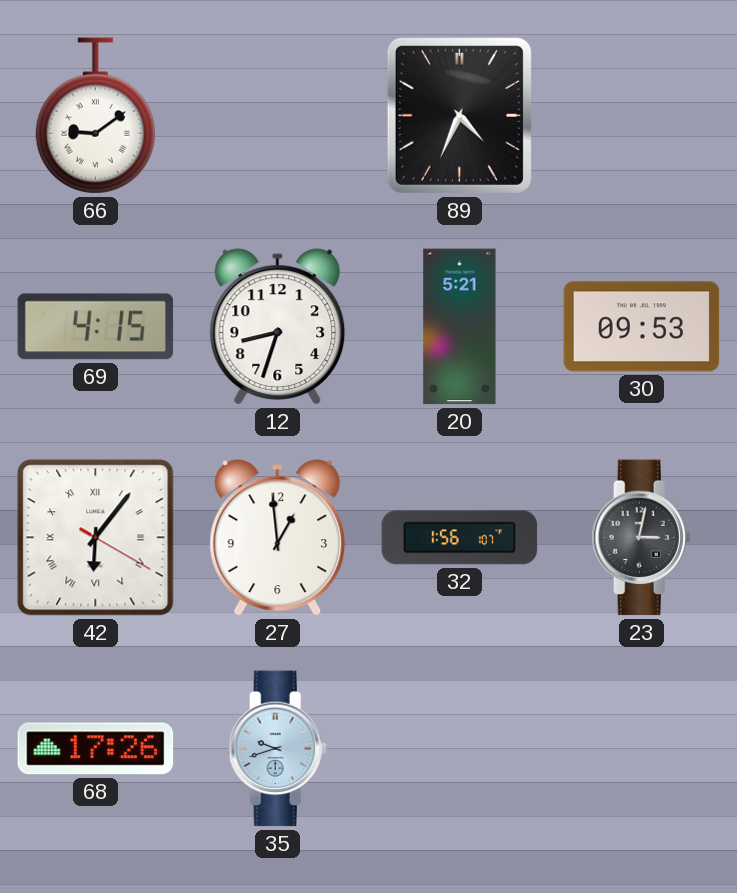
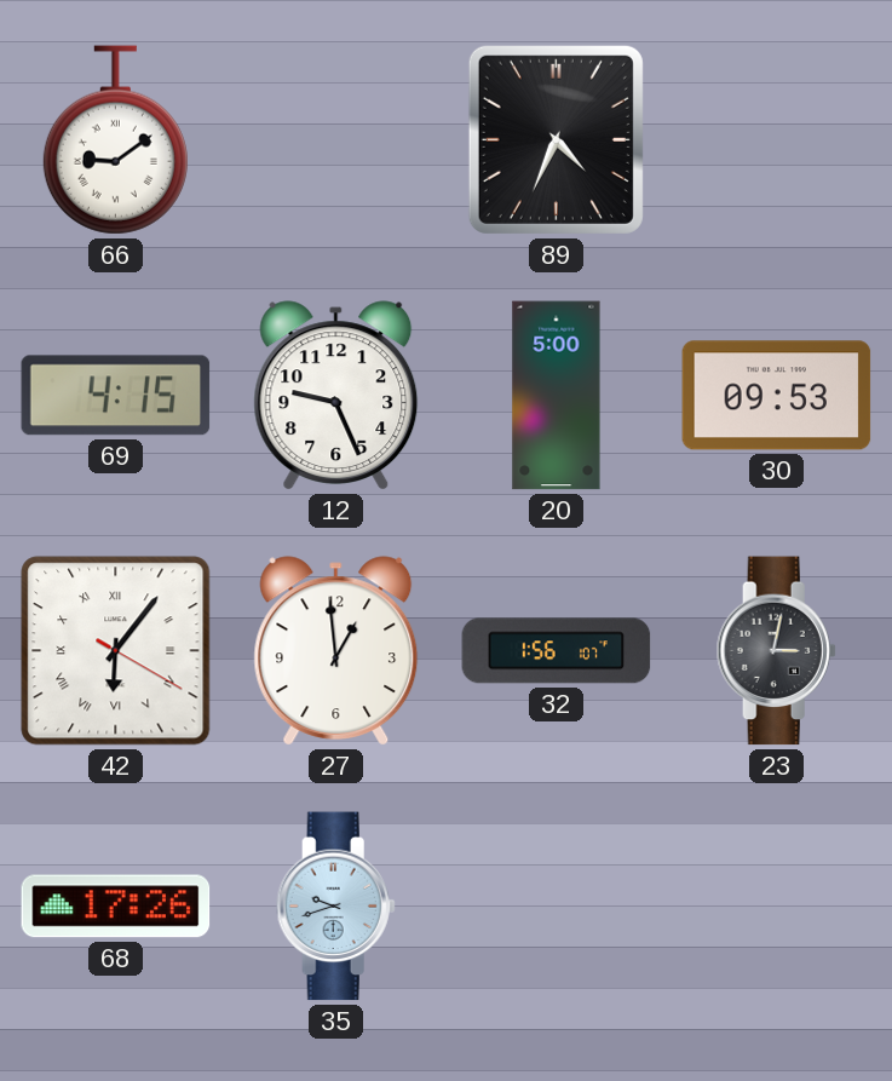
12: 8:33 -> 9:26
20: 5:21 -> 5:00
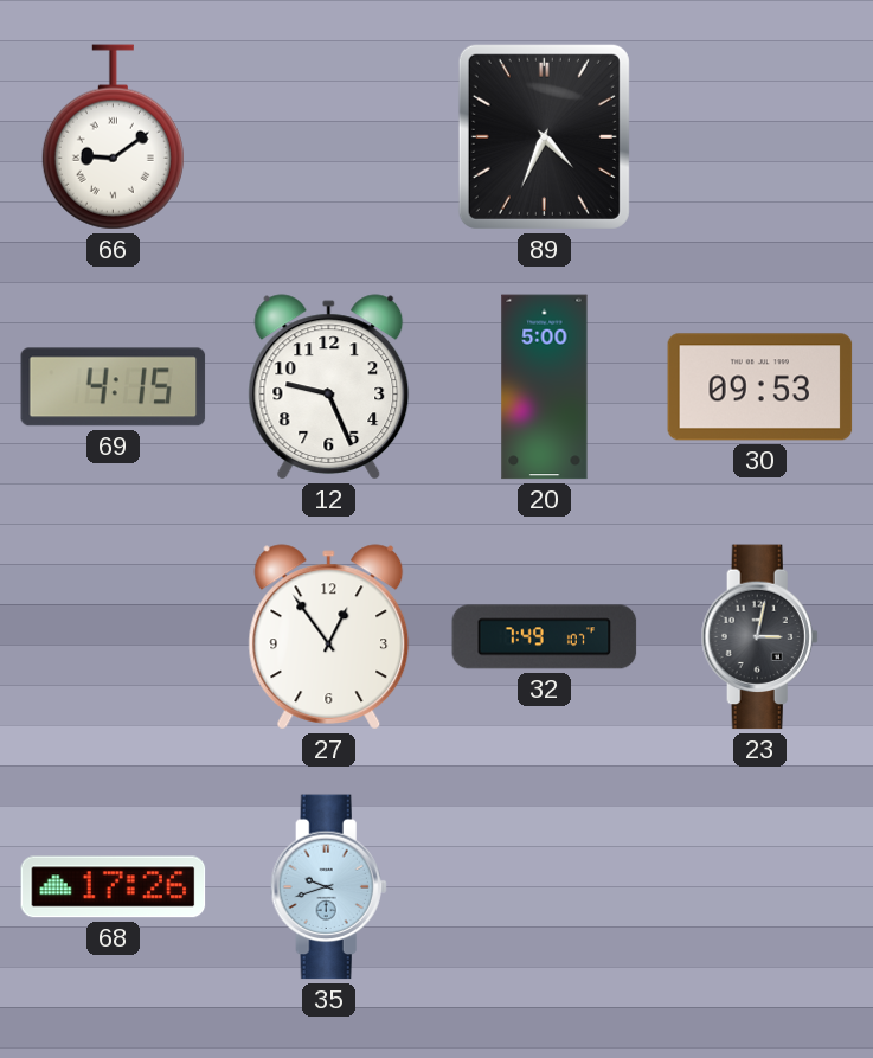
42: 6:06 -> none
27: 12:59 -> 12:54
32: 1:56 -> 7:49
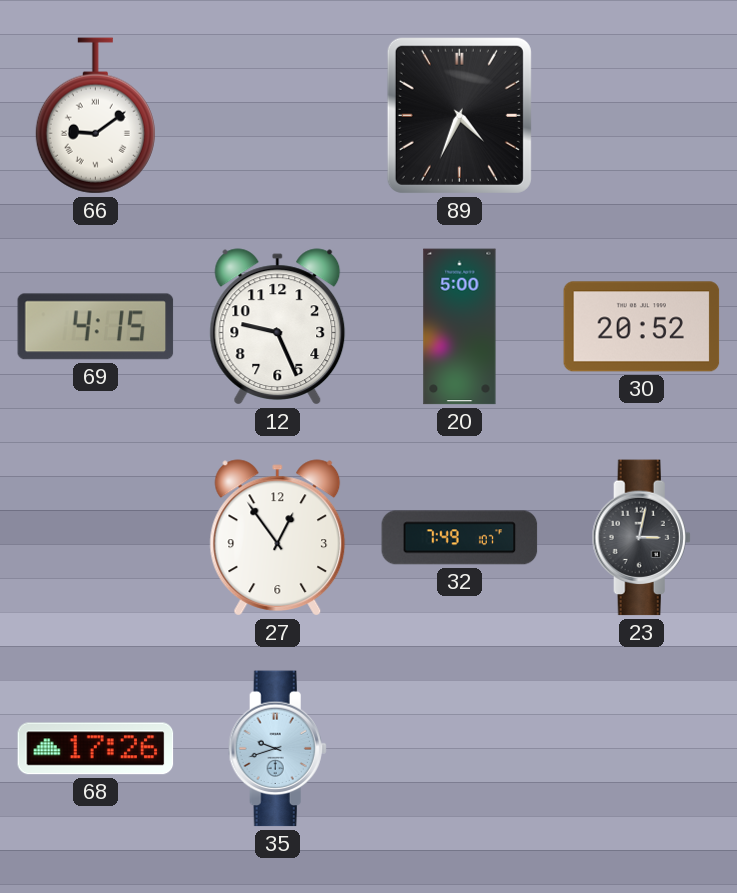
30: 09:53 -> 20:52
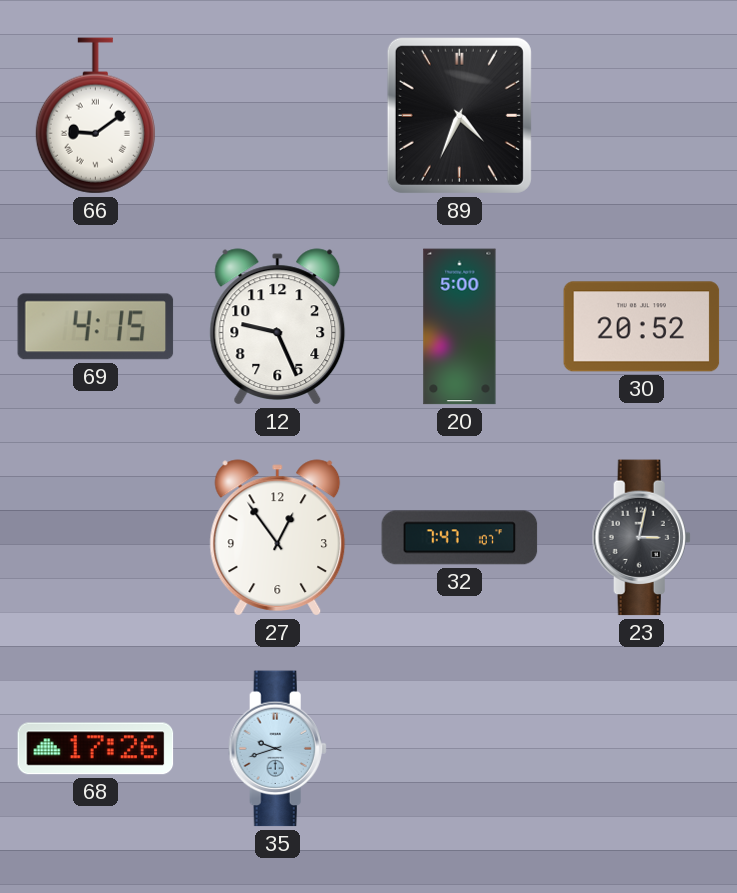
32: 7:49 -> 7:47
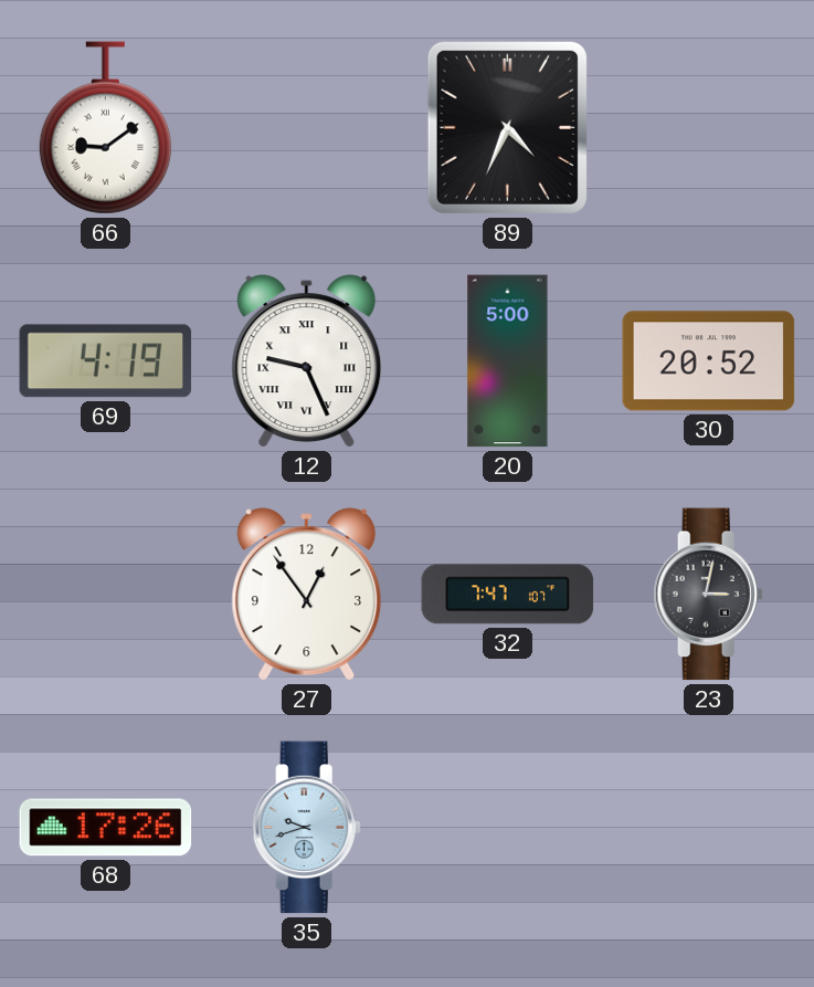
69: 4:15 -> 4:19
12 numerals: Arabic -> Roman
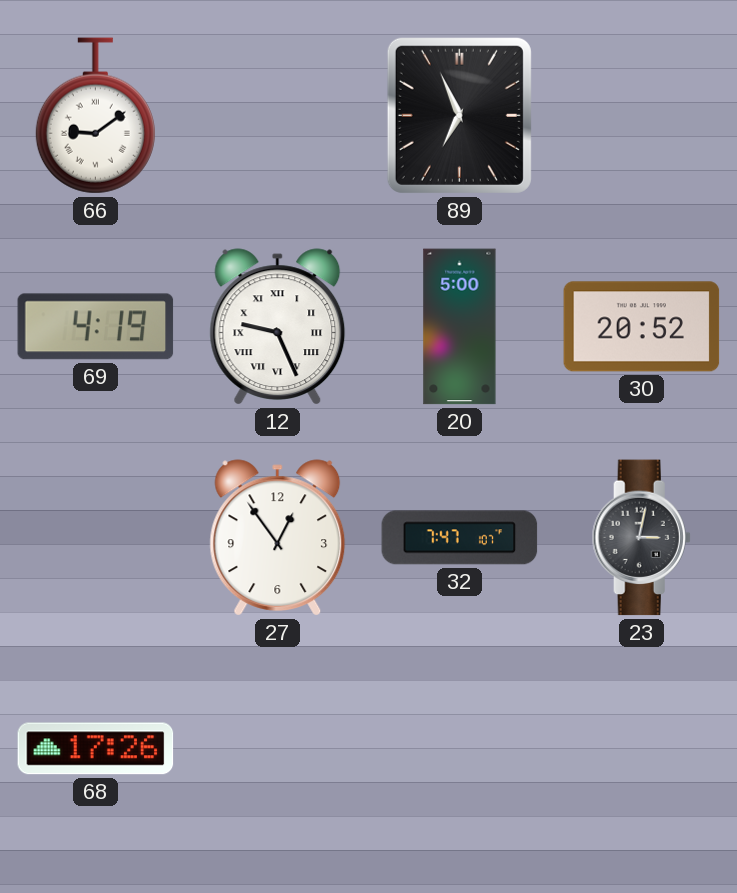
89: 4:34 -> 6:56
35: 9:42 -> none
